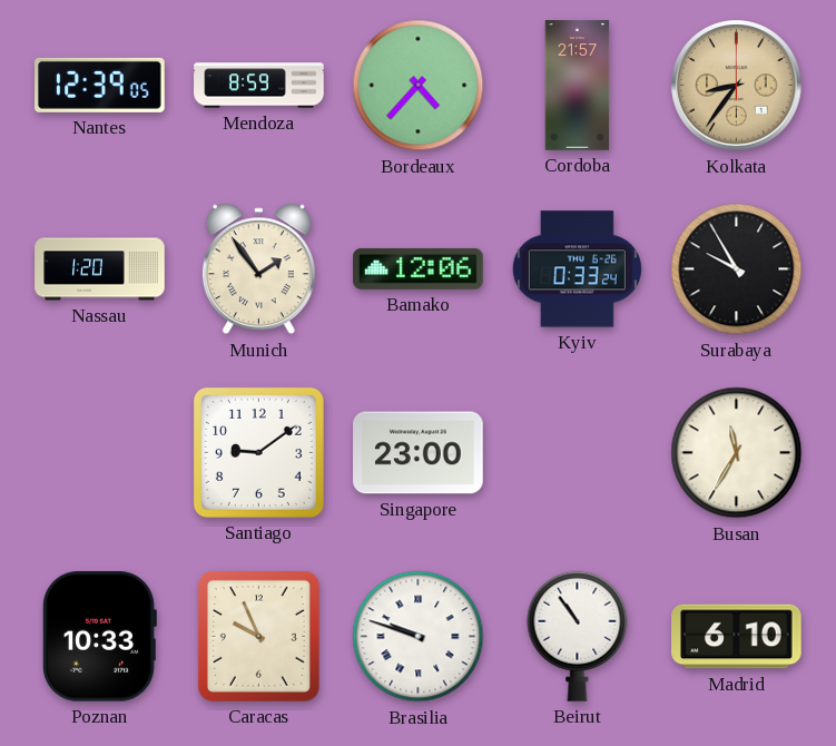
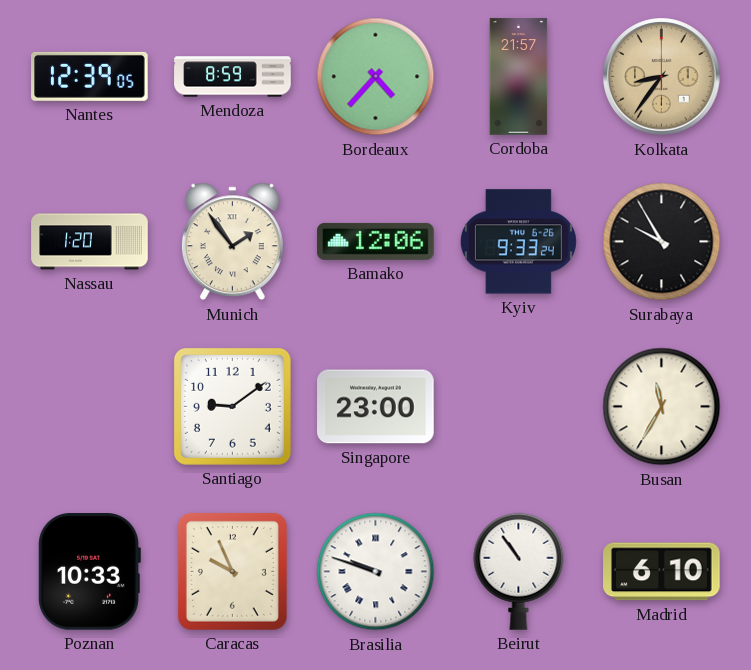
Kyiv: 0:33 -> 9:33
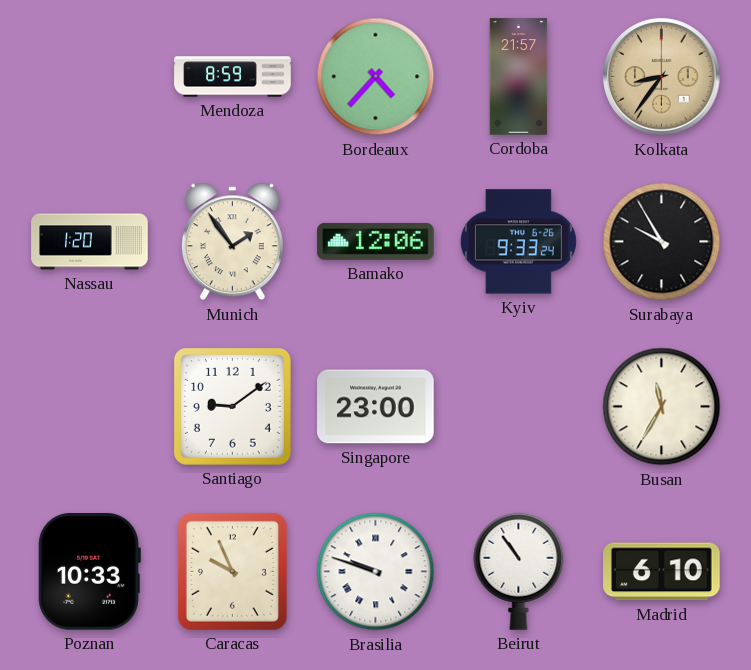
Nantes: 12:39 -> none
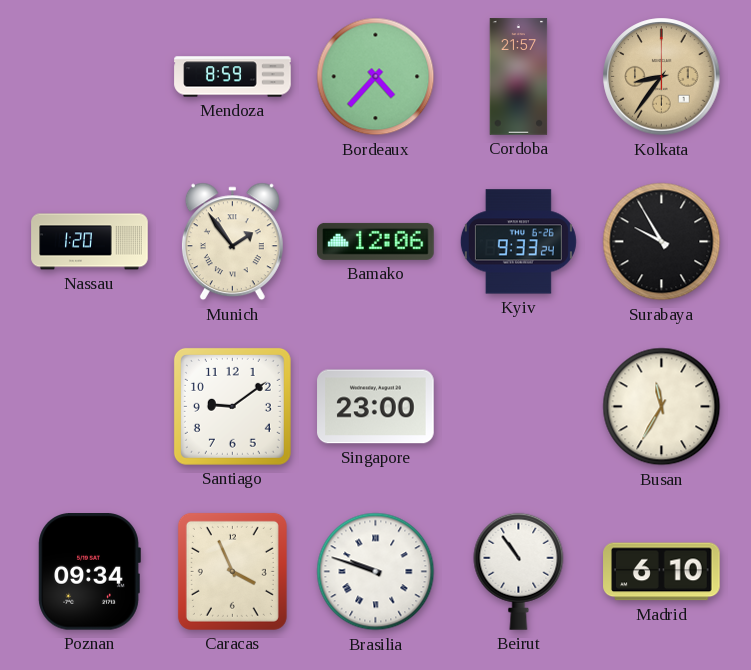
Poznan: 10:33 -> 09:34
Caracas: 9:56 -> 3:56
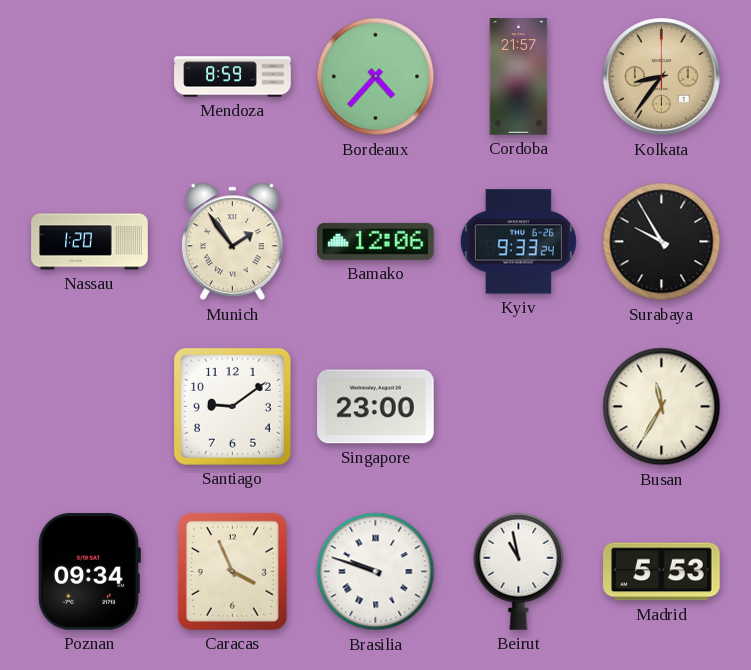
Beirut: 10:54 -> 10:58
Madrid: 6:10 -> 5:53
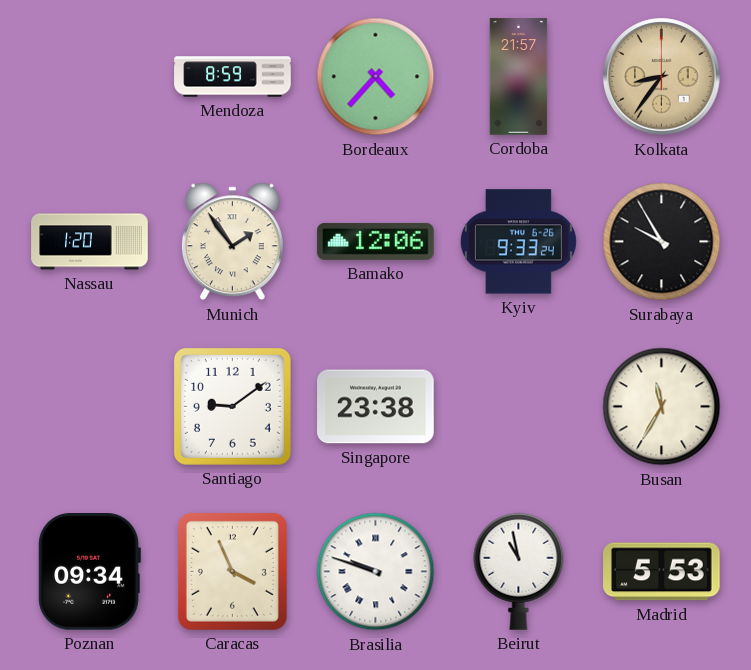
Singapore: 23:00 -> 23:38
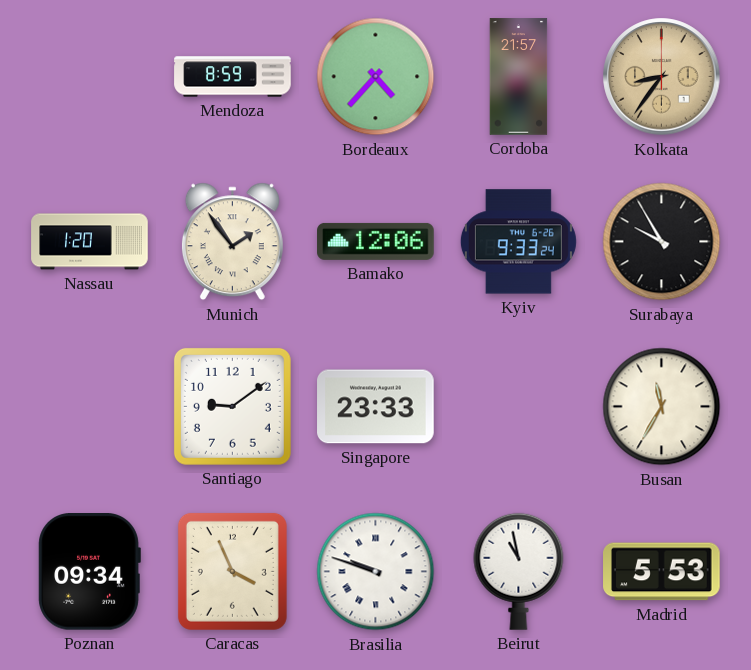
Singapore: 23:38 -> 23:33
